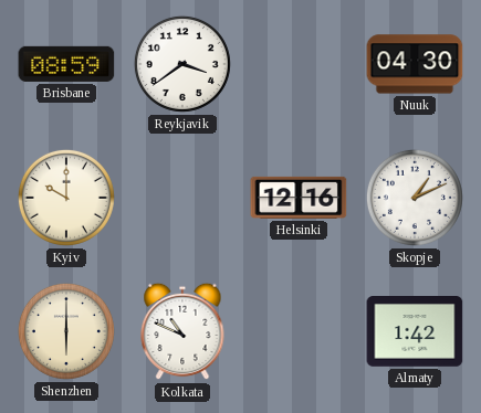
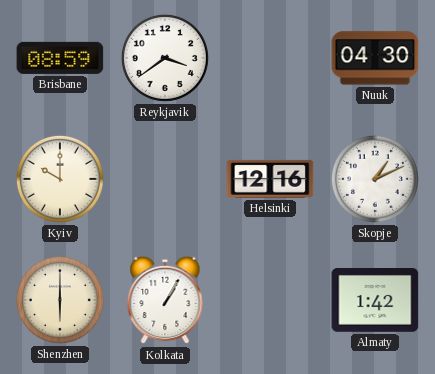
Kolkata: 10:49 -> 1:05
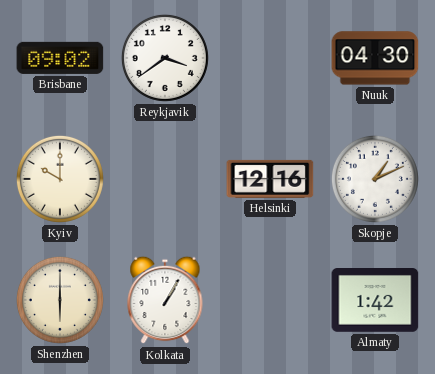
Brisbane: 08:59 -> 09:02
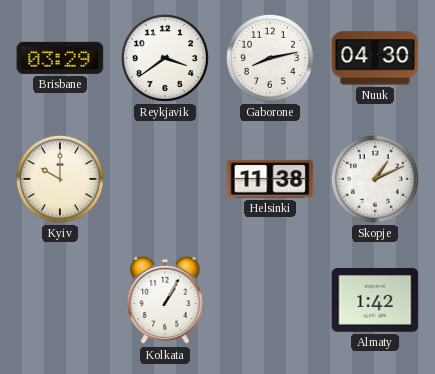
Brisbane: 09:02 -> 03:29
Gaborone: none -> 8:13
Helsinki: 12:16 -> 11:38
Shenzhen: 6:00 -> none
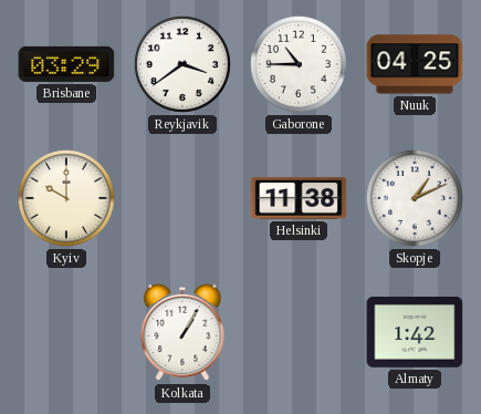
Gaborone: 8:13 -> 10:45
Nuuk: 04:30 -> 04:25
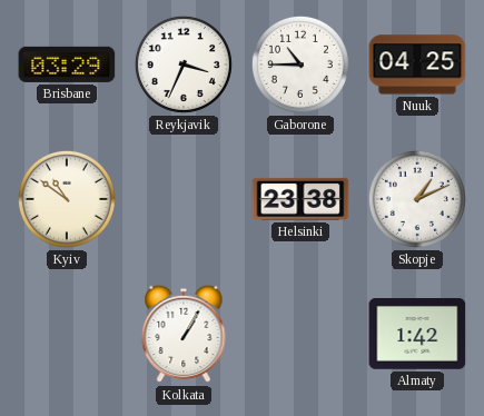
Reykjavik: 3:39 -> 3:34
Kyiv: 10:00 -> 10:51
Helsinki: 11:38 -> 23:38
